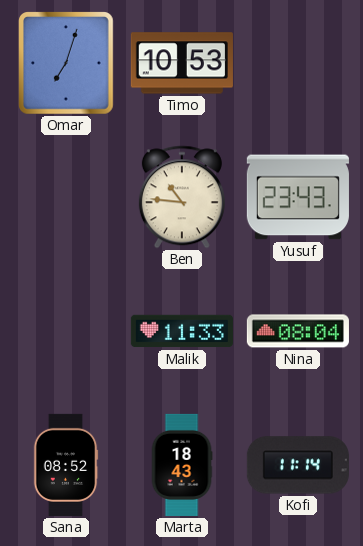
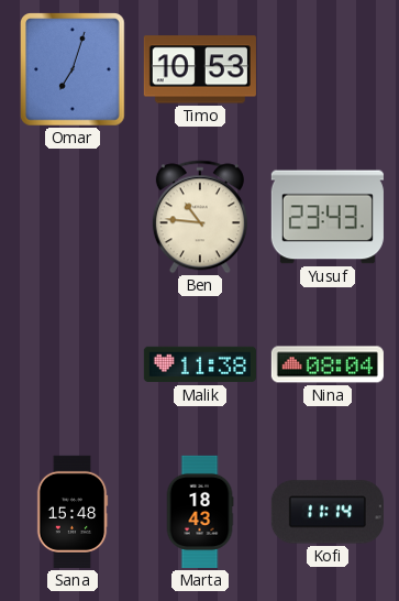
Malik: 11:33 -> 11:38
Sana: 08:52 -> 15:48
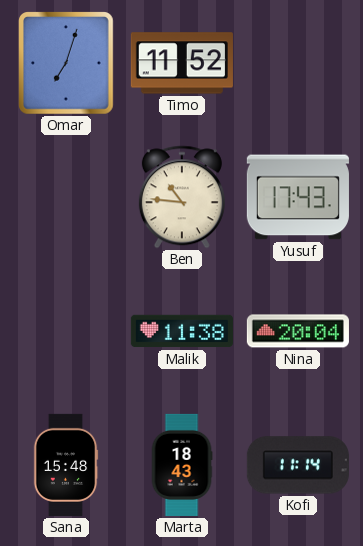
Timo: 10:53 -> 11:52
Yusuf: 23:43 -> 17:43
Nina: 08:04 -> 20:04
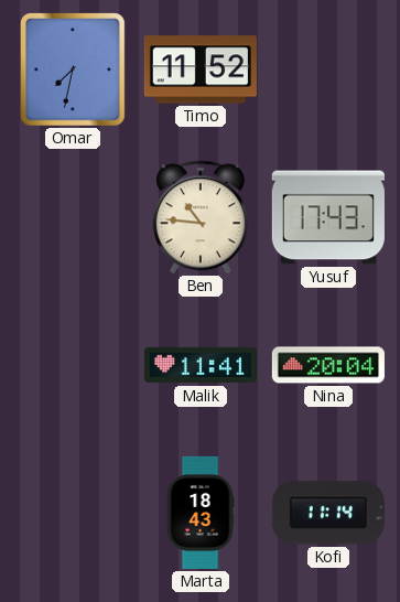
Omar: 7:03 -> 7:32
Malik: 11:38 -> 11:41
Sana: 15:48 -> none
